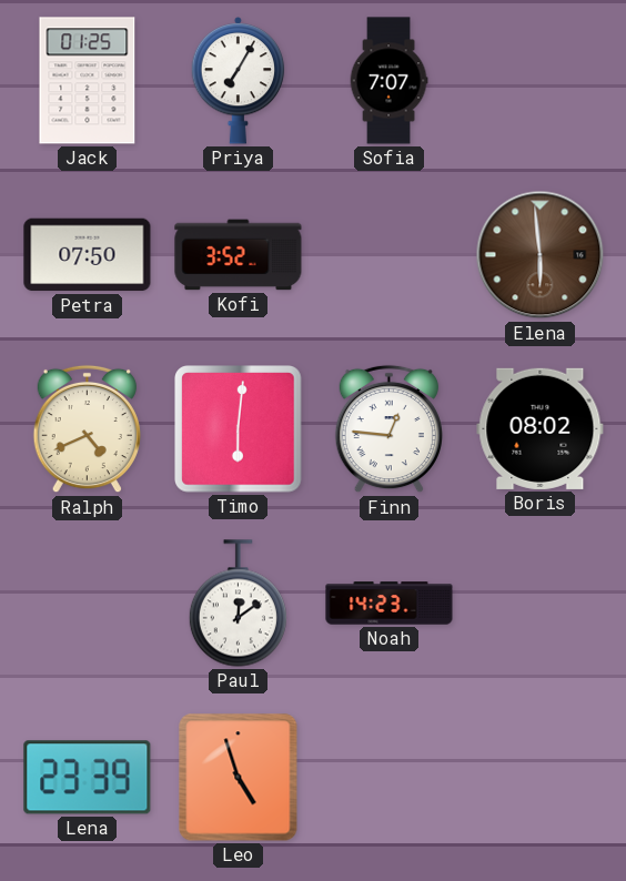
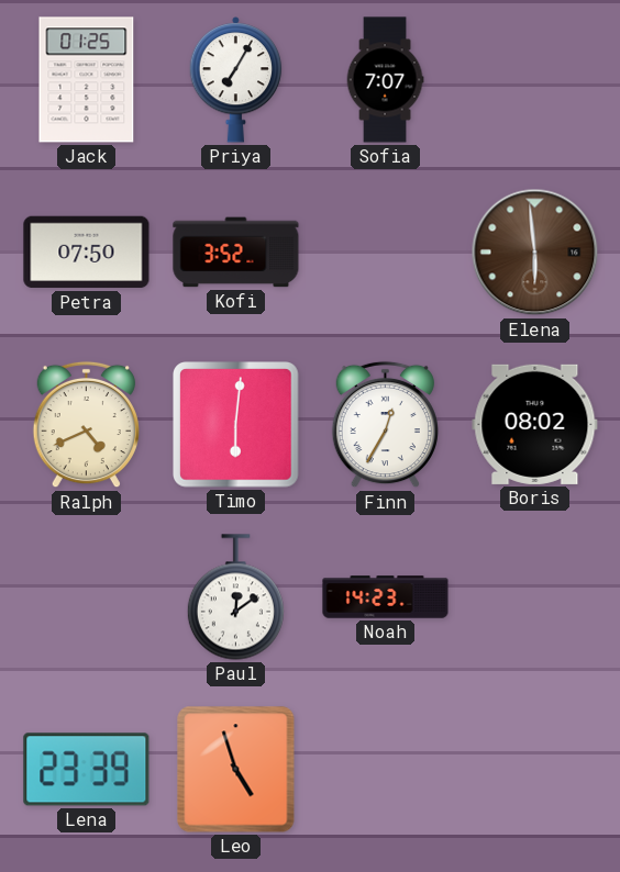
Finn: 12:46 -> 12:35
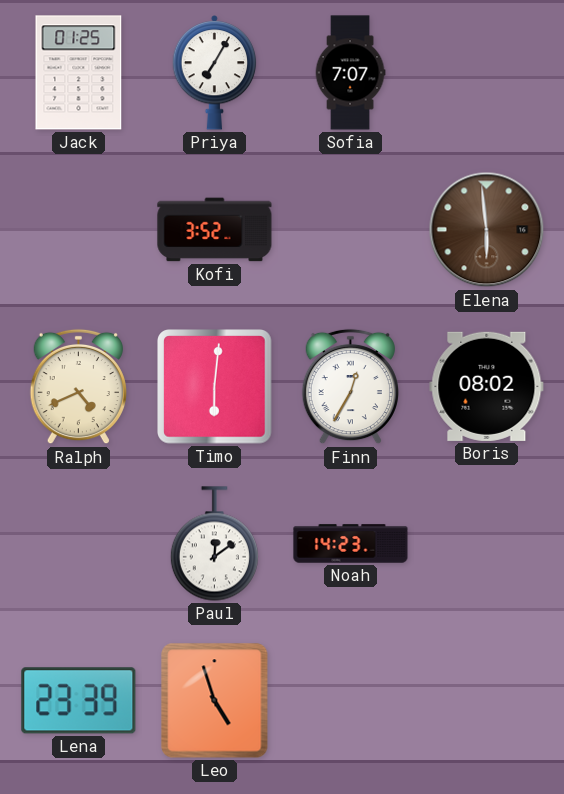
Petra: 07:50 -> none
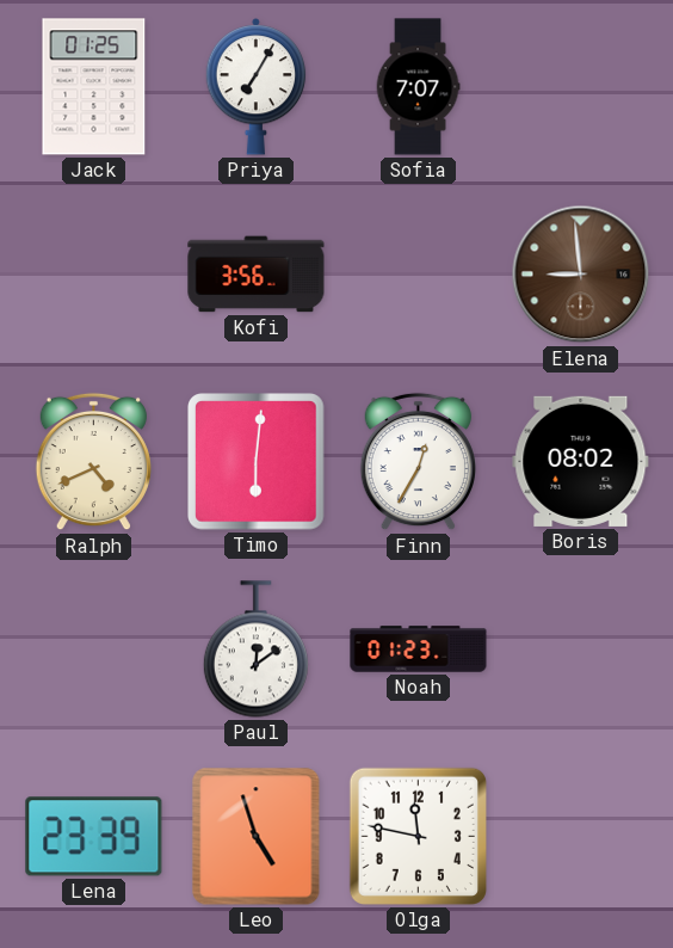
Kofi: 3:52 -> 3:56
Elena: 5:59 -> 8:59
Noah: 14:23 -> 01:23
Olga: none -> 11:47
